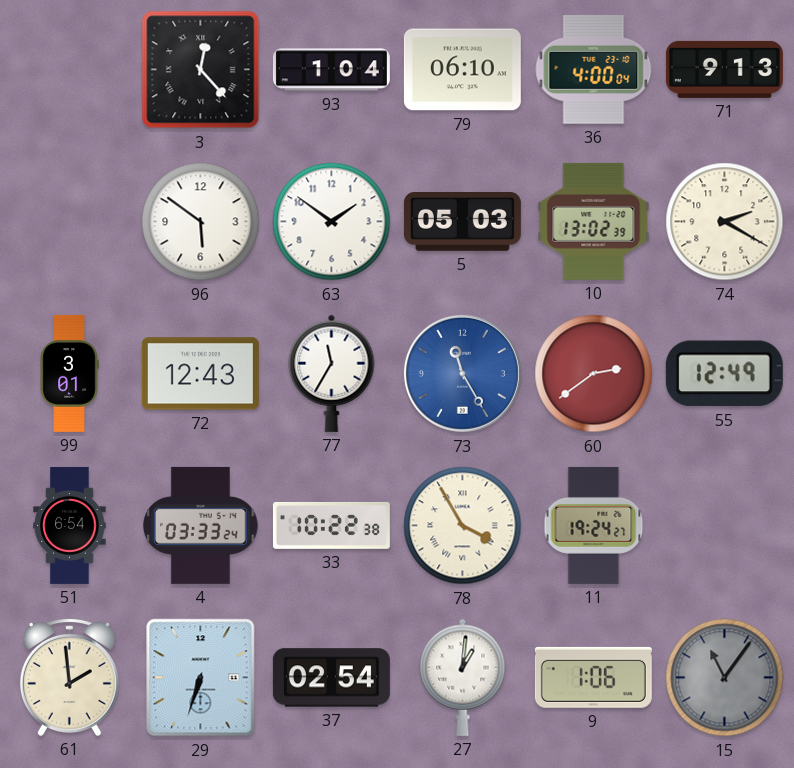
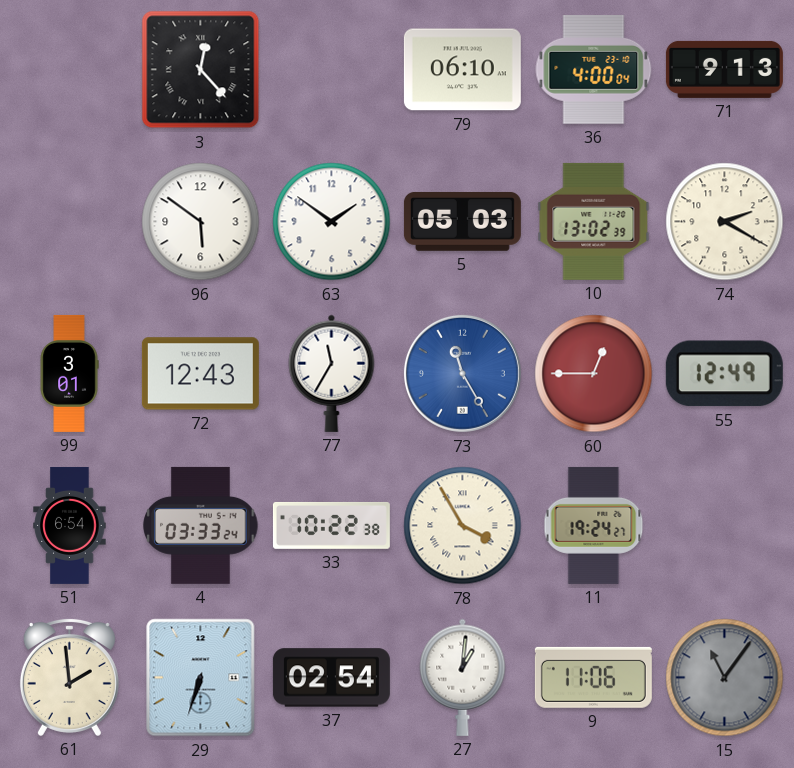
93: 1:04 -> none
60: 2:39 -> 12:45
9: 1:06 -> 11:06
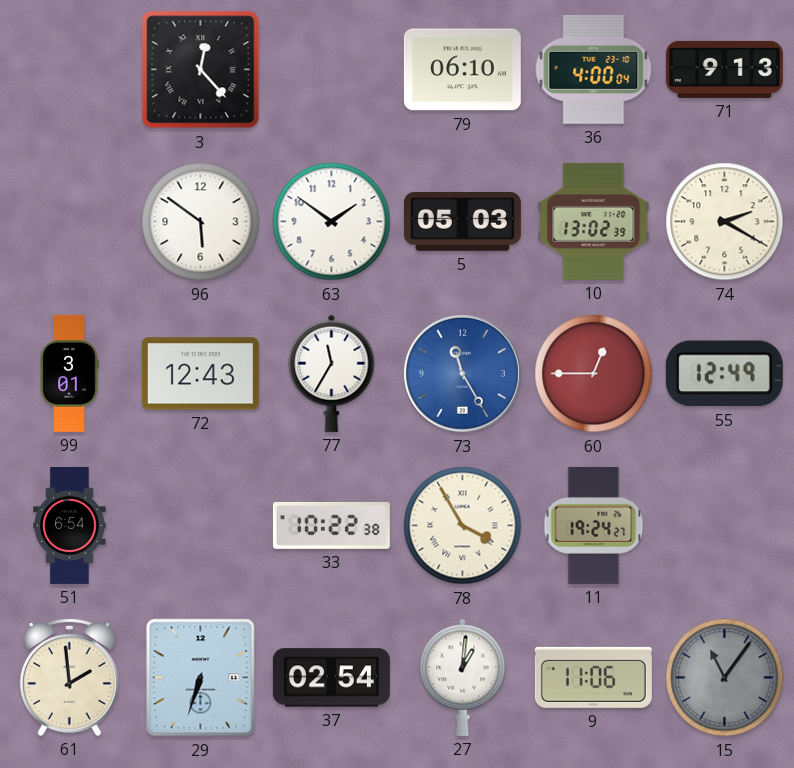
4: 03:33 -> none
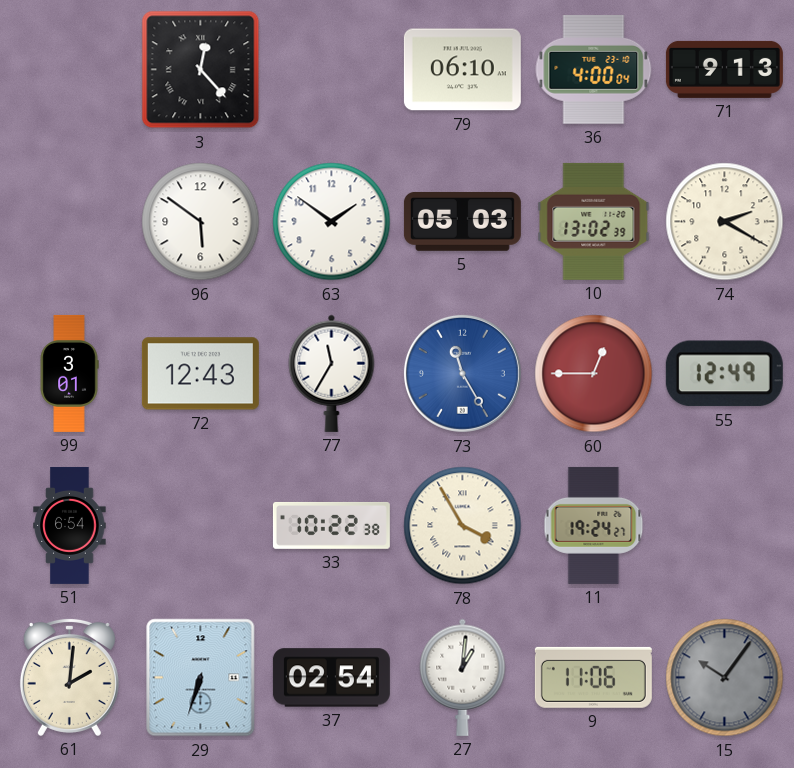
61: 1:59 -> 2:01
15: 11:06 -> 10:06
